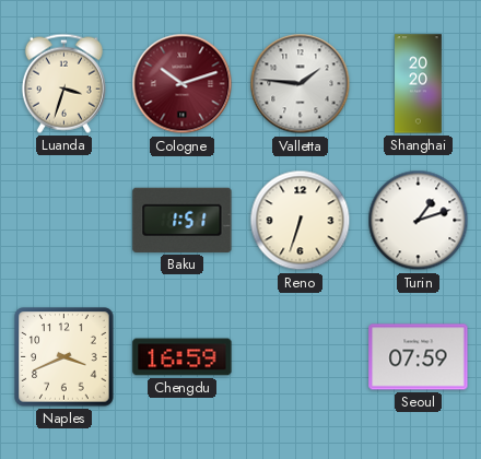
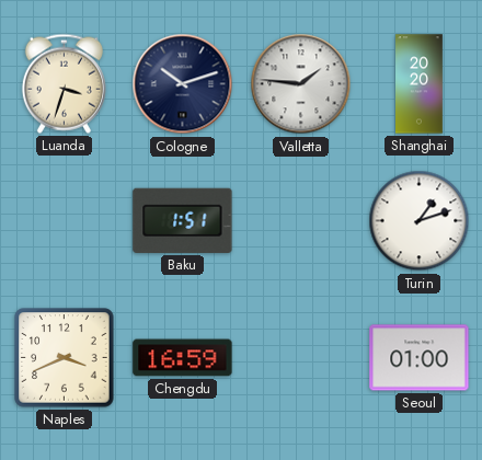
Cologne dial: burgundy -> navy
Reno: 6:33 -> none
Seoul: 07:59 -> 01:00
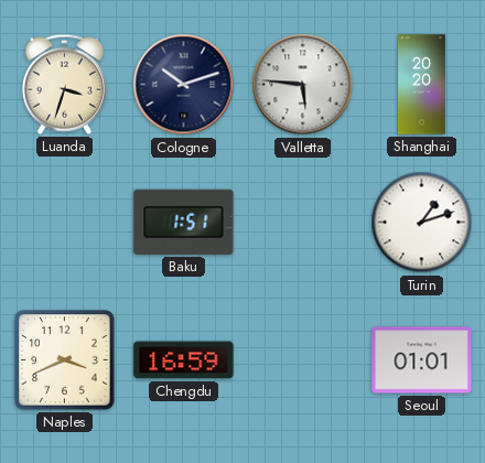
Valletta: 1:46 -> 5:46
Seoul: 01:00 -> 01:01
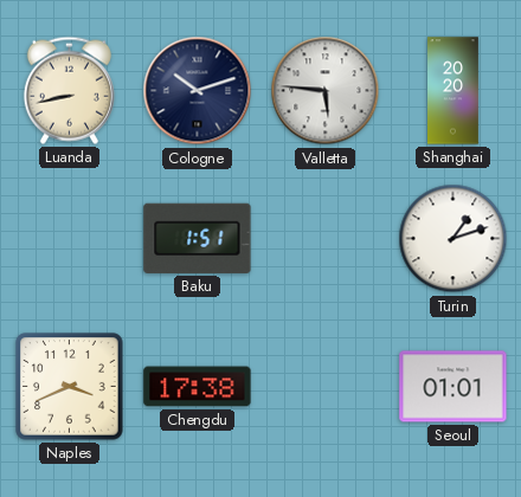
Luanda: 3:33 -> 8:43
Chengdu: 16:59 -> 17:38
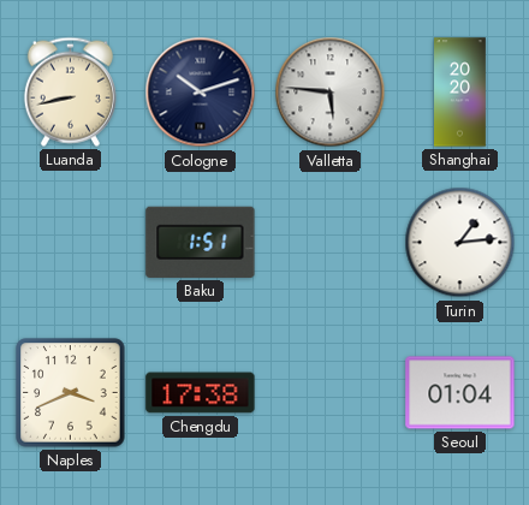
Turin: 1:12 -> 1:14
Seoul: 01:01 -> 01:04
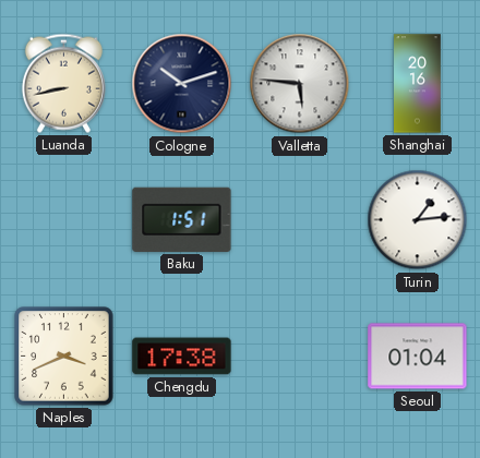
Shanghai: 20:20 -> 20:16
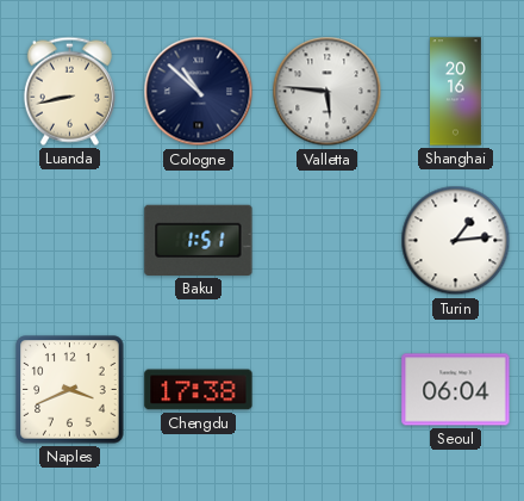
Cologne: 10:12 -> 10:52
Seoul: 01:04 -> 06:04
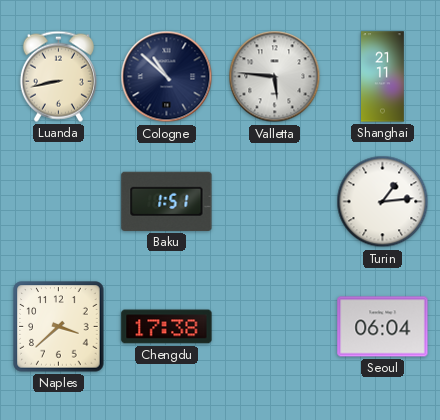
Shanghai: 20:16 -> 21:11
Naples: 3:41 -> 3:38
